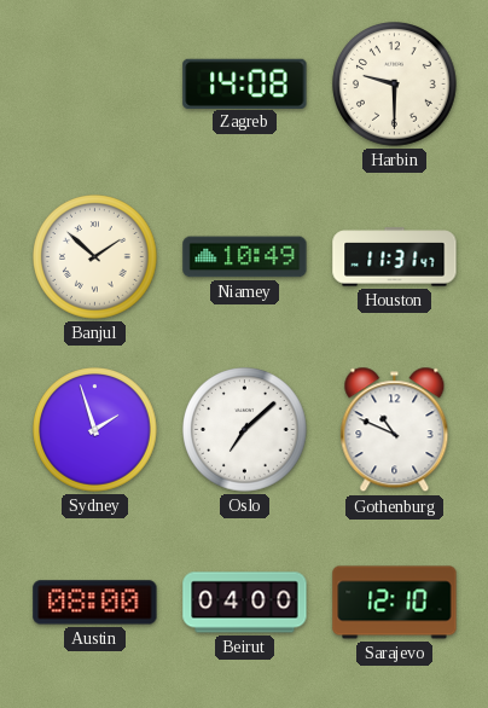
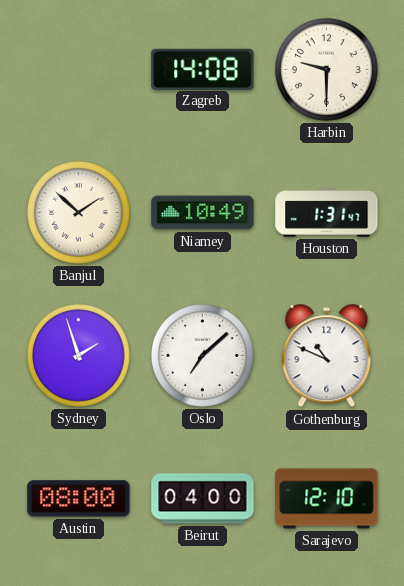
Houston: 11:31 -> 1:31
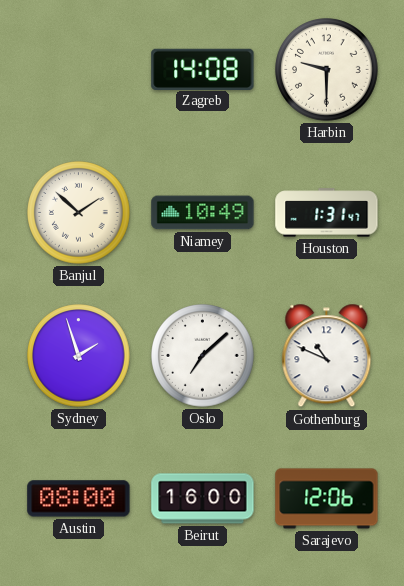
Beirut: 04:00 -> 16:00
Sarajevo: 12:10 -> 12:06
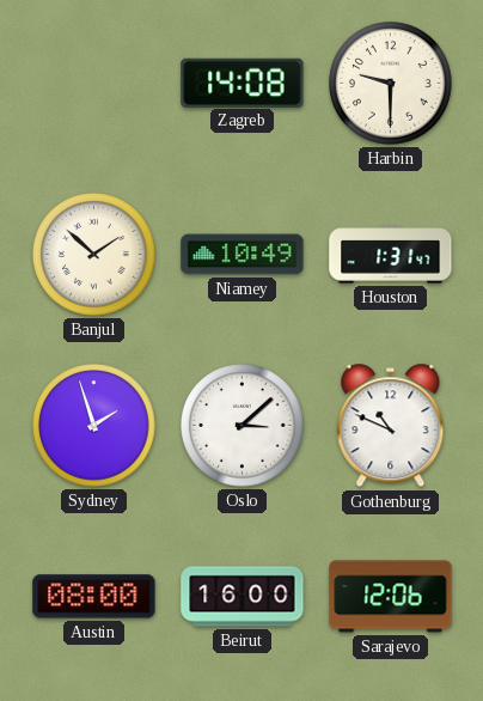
Oslo: 7:08 -> 3:08
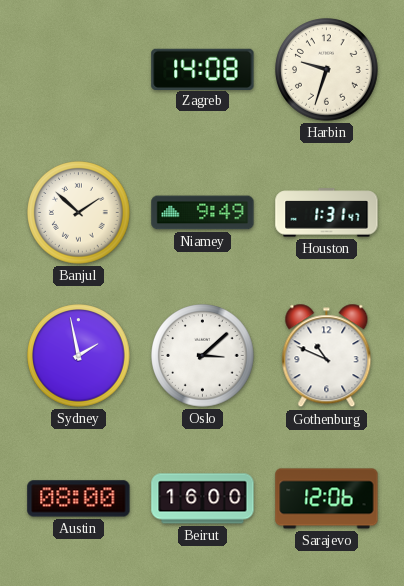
Harbin: 9:30 -> 9:33
Niamey: 10:49 -> 9:49
Sydney: 1:57 -> 1:58
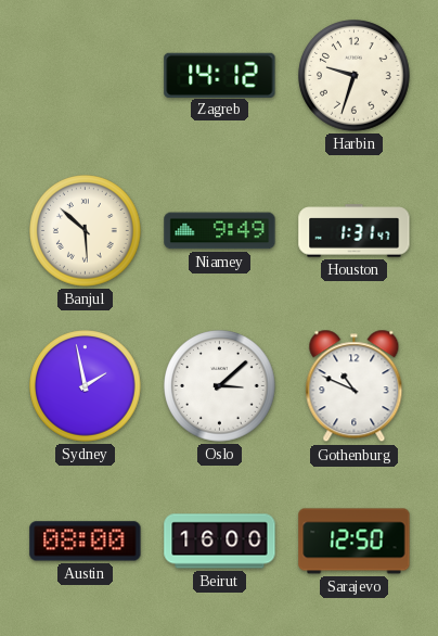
Zagreb: 14:08 -> 14:12
Banjul: 1:52 -> 5:52
Sarajevo: 12:06 -> 12:50
